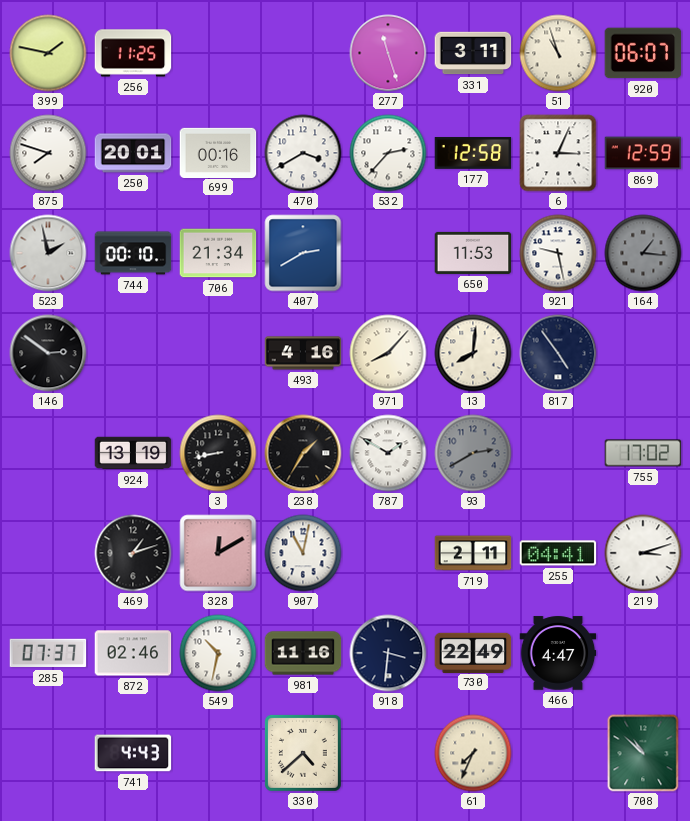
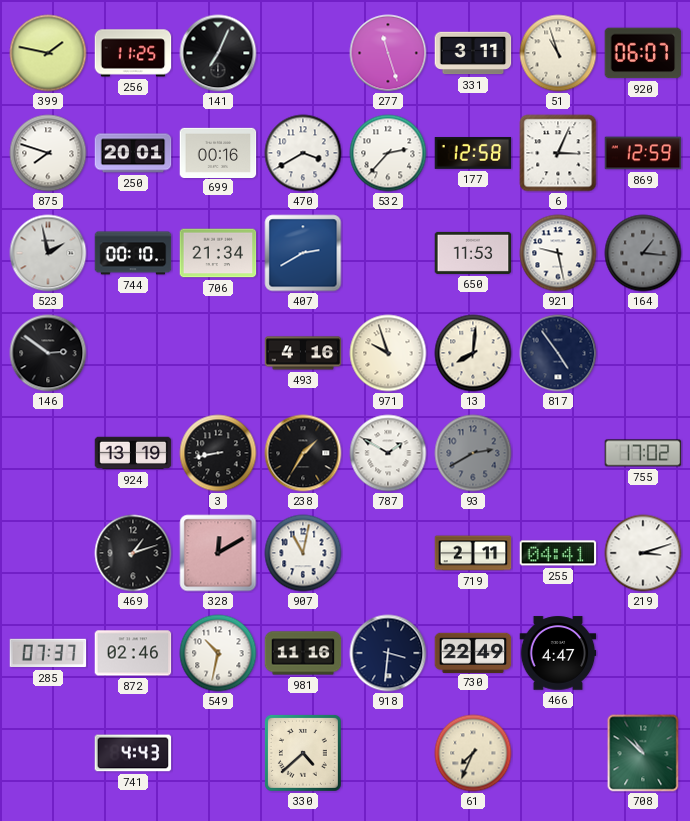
141: none -> 7:04
971: 8:07 -> 9:57
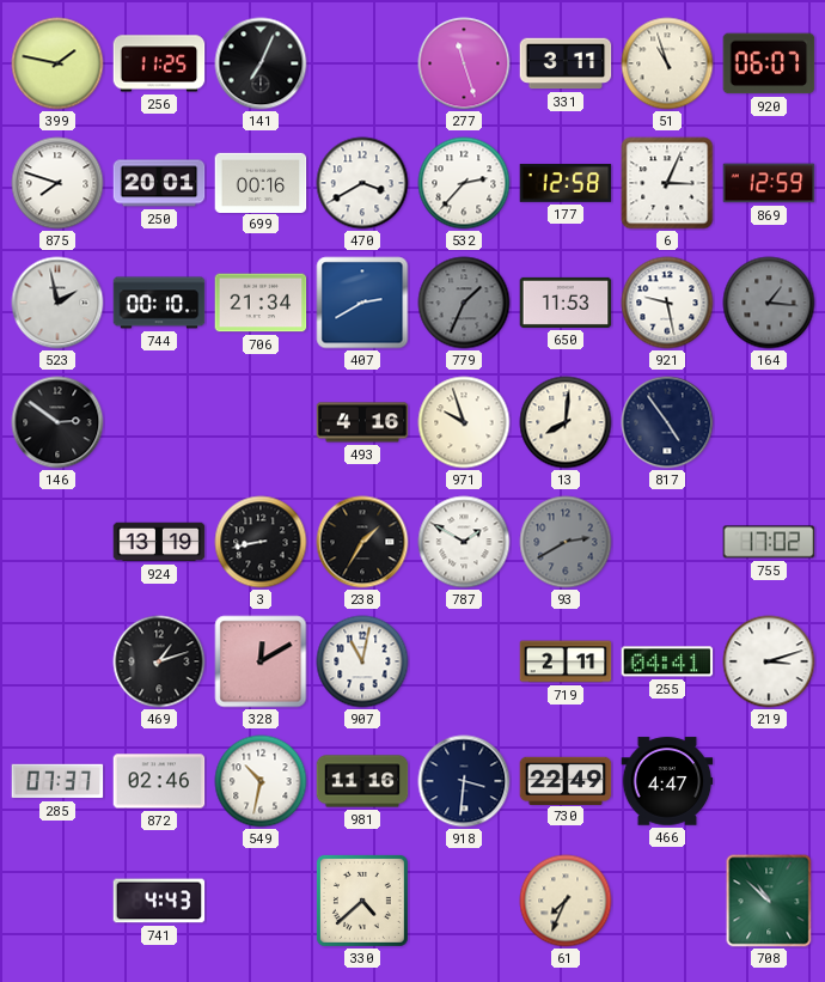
779: none -> 1:34
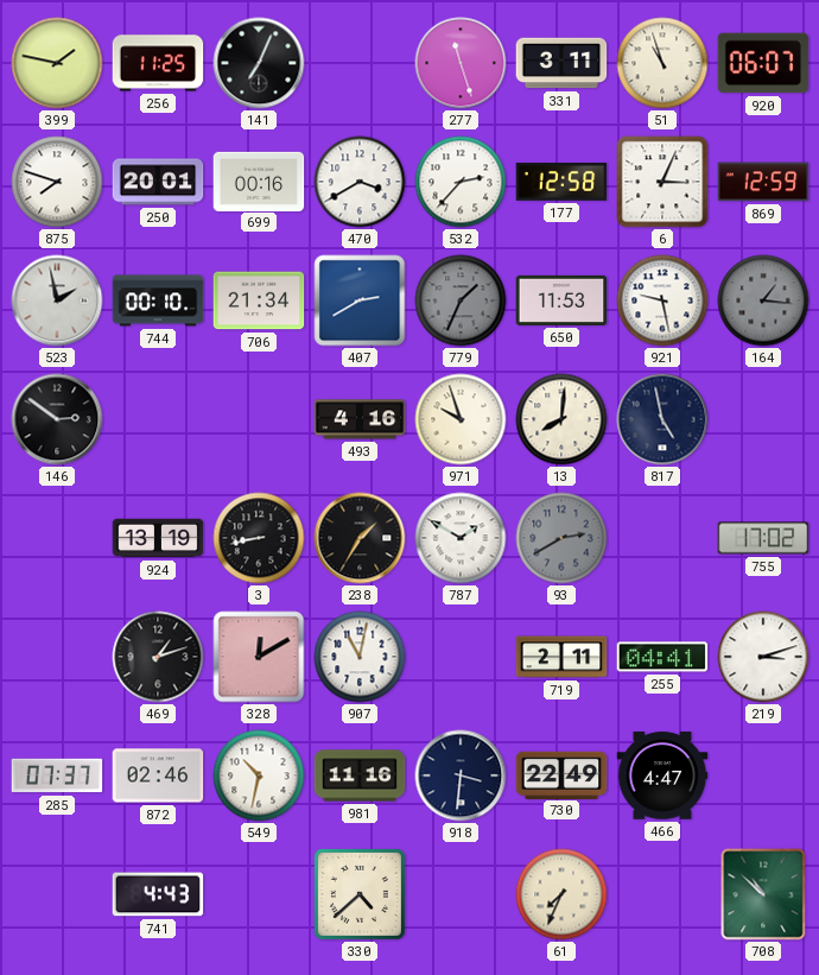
817: 4:54 -> 4:58
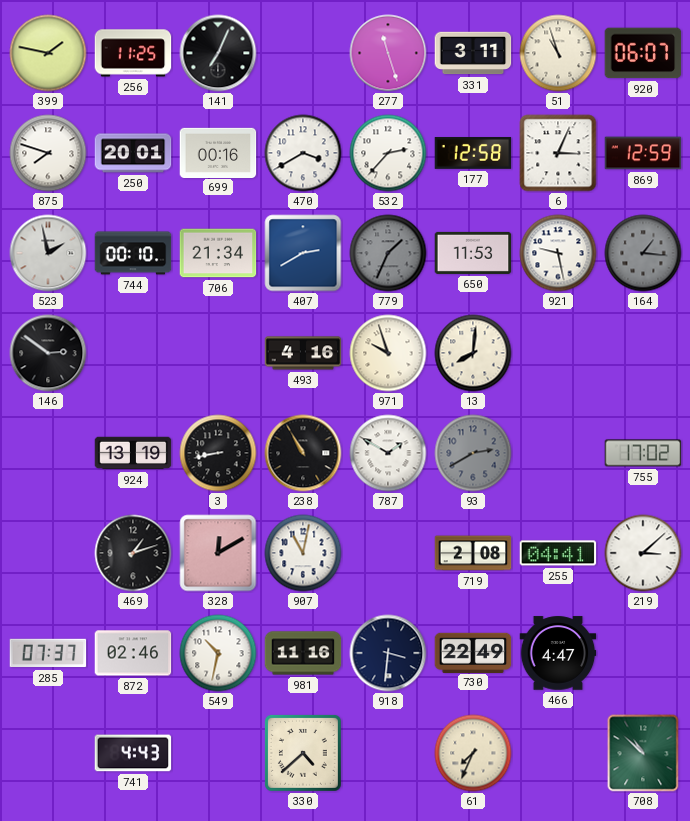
817: 4:58 -> none
238: 1:35 -> 10:55
719: 2:11 -> 2:08
219: 3:12 -> 3:08
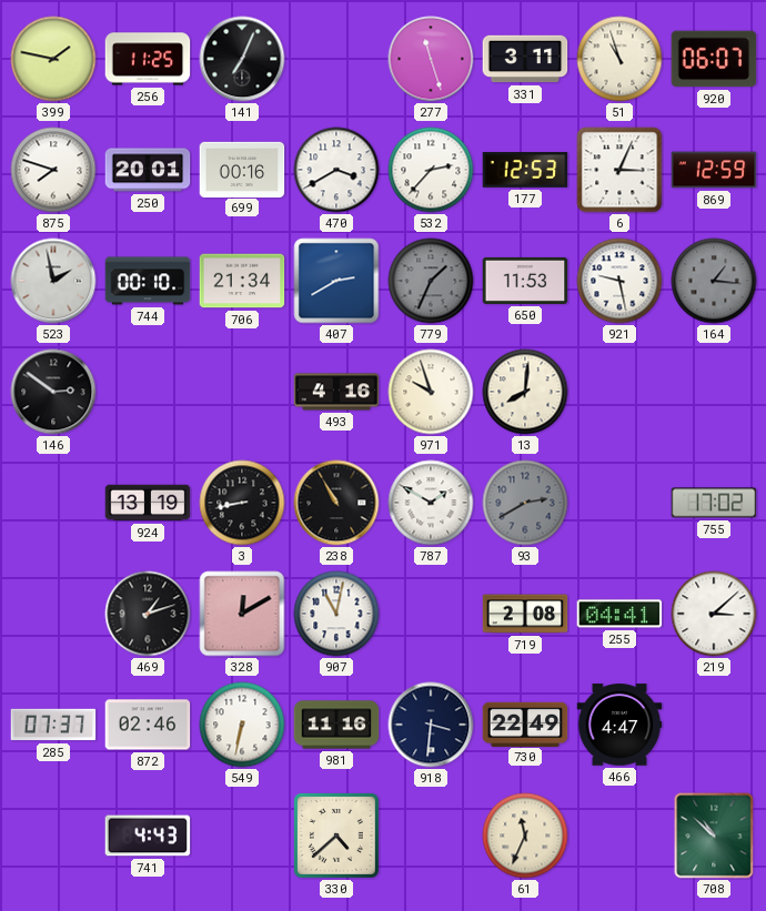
177: 12:58 -> 12:53
549: 10:32 -> 6:32
61: 7:34 -> 11:34
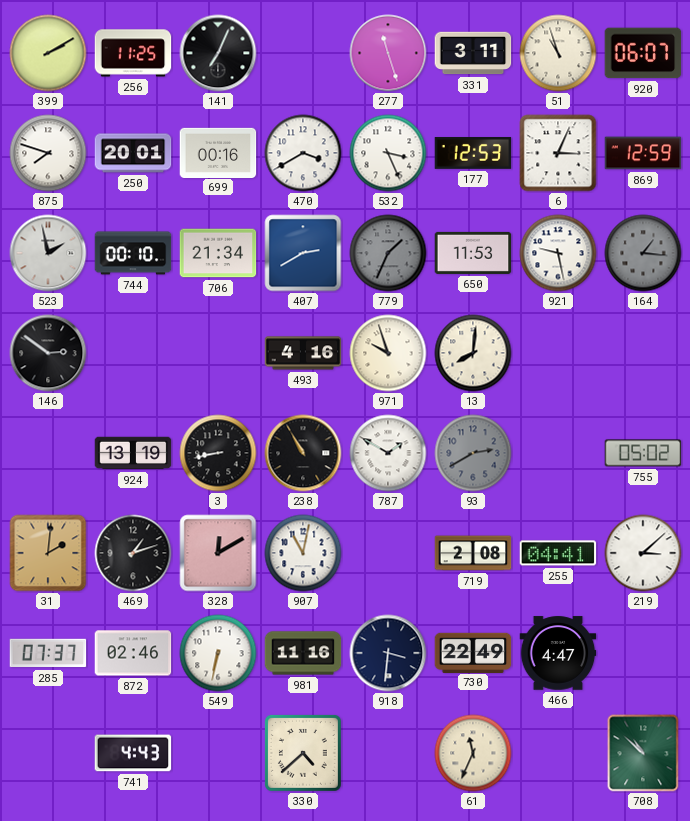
399: 1:47 -> 2:10
532: 2:37 -> 3:26
755: 17:02 -> 05:02
31: none -> 2:01
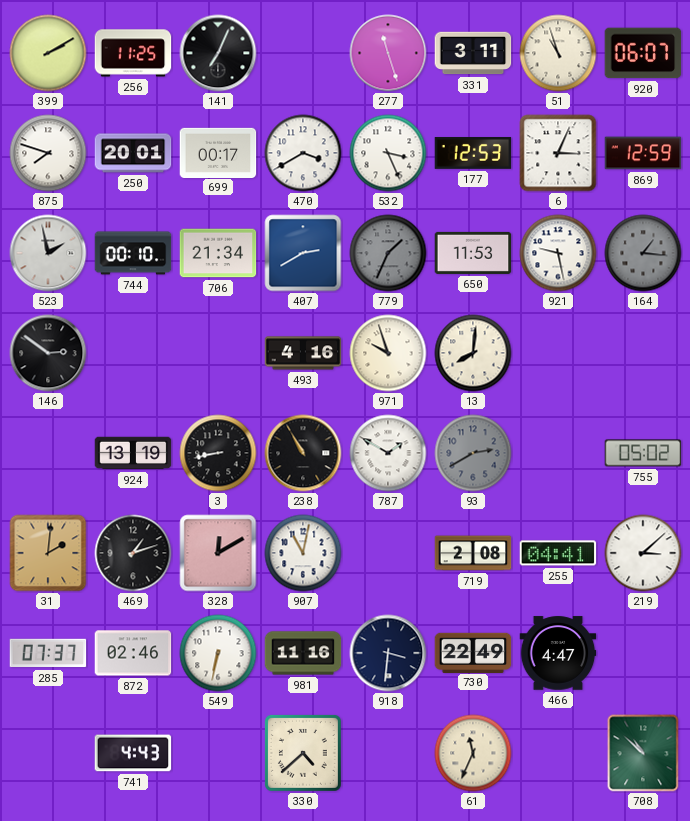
699: 00:16 -> 00:17
